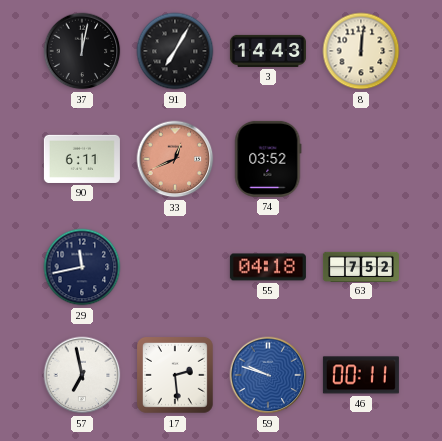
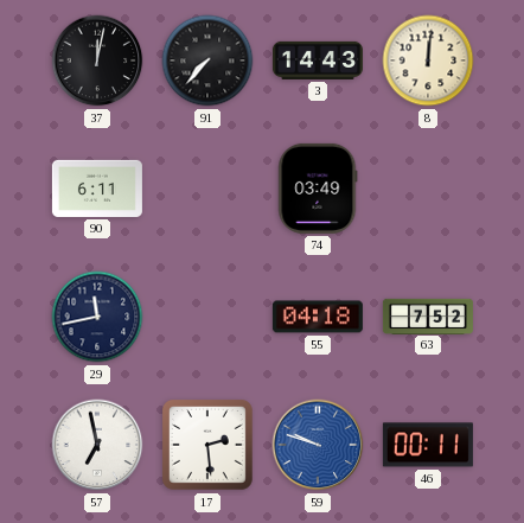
91: 7:05 -> 7:37
33: 12:41 -> none
74: 03:52 -> 03:49
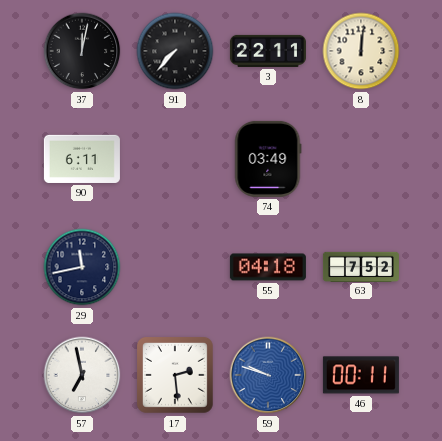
3: 14:43 -> 22:11
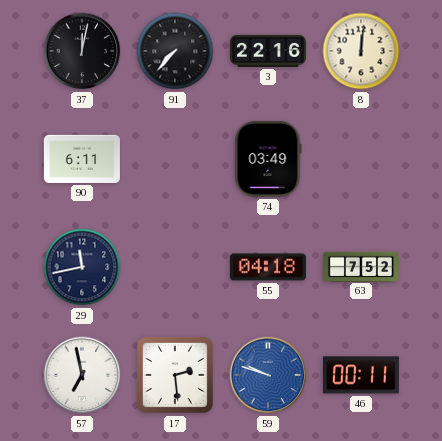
3: 22:11 -> 22:16
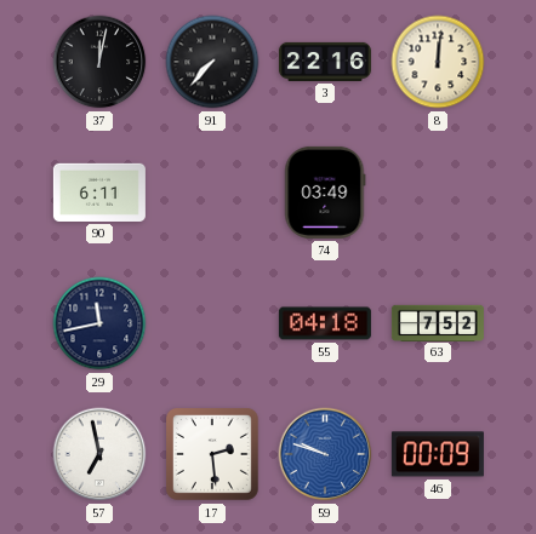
46: 00:11 -> 00:09
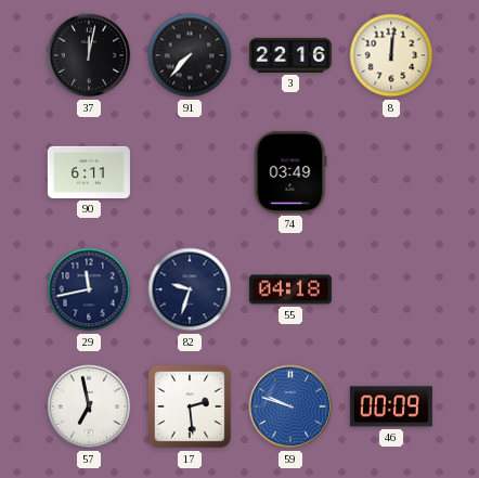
82: none -> 9:33
63: 7:52 -> none
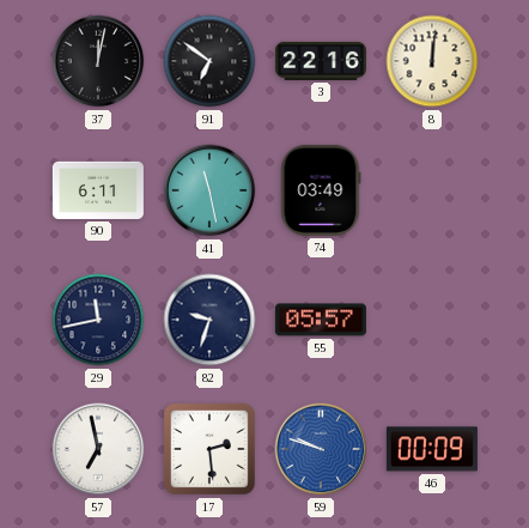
91: 7:37 -> 6:51
41: none -> 11:28
55: 04:18 -> 05:57
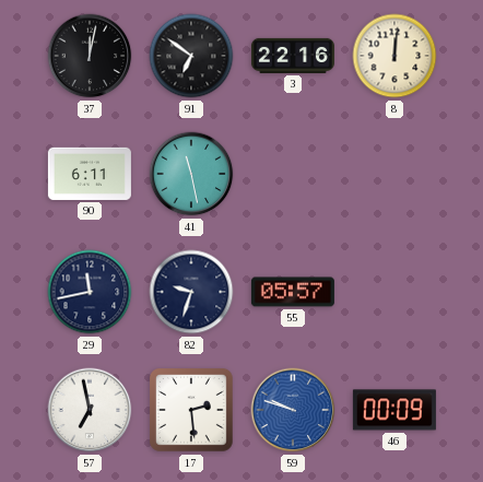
74: 03:49 -> none
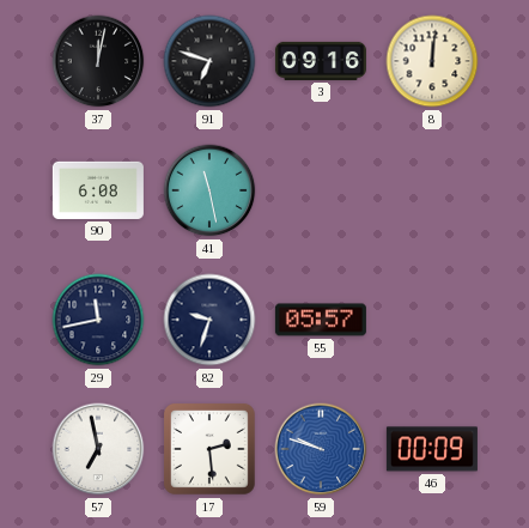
91: 6:51 -> 6:48
3: 22:16 -> 09:16
90: 6:11 -> 6:08
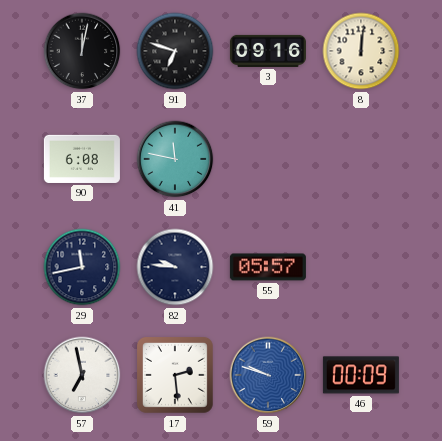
41: 11:28 -> 11:47
82: 9:33 -> 9:46
